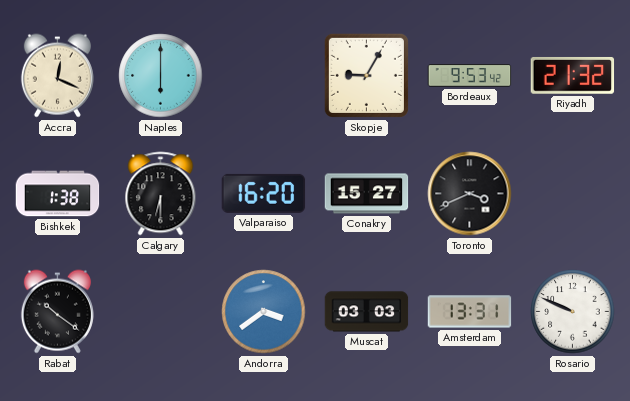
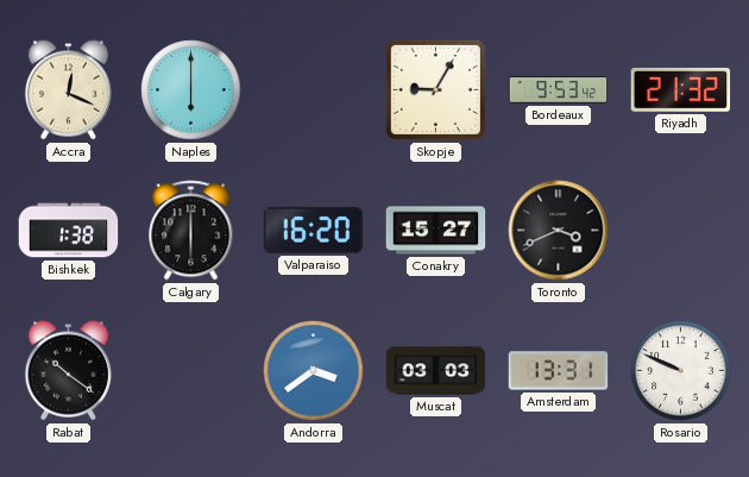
Calgary: 6:30 -> 6:00
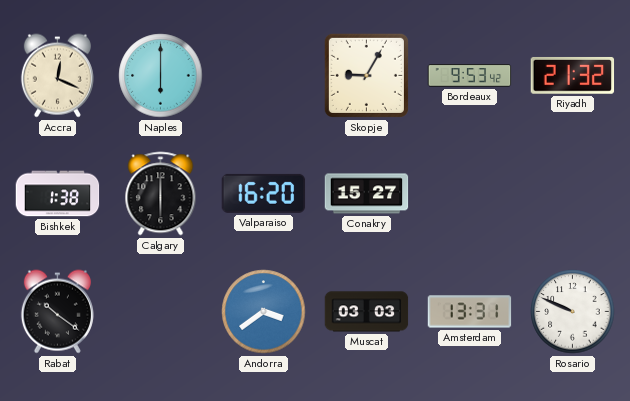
Toronto: 3:41 -> none
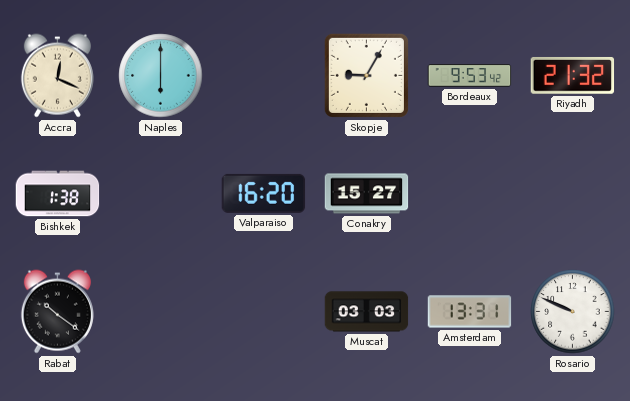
Calgary: 6:00 -> none
Andorra: 3:39 -> none
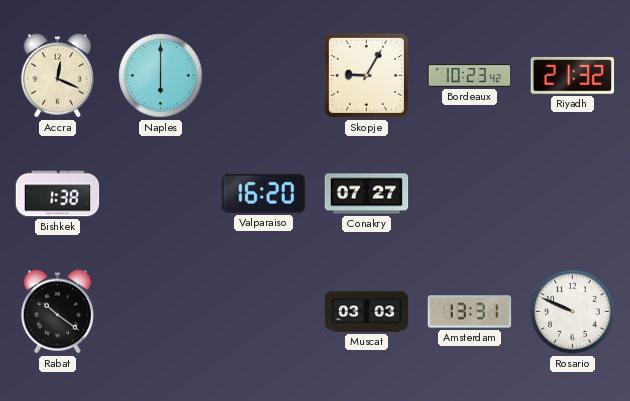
Bordeaux: 9:53 -> 10:23
Conakry: 15:27 -> 07:27
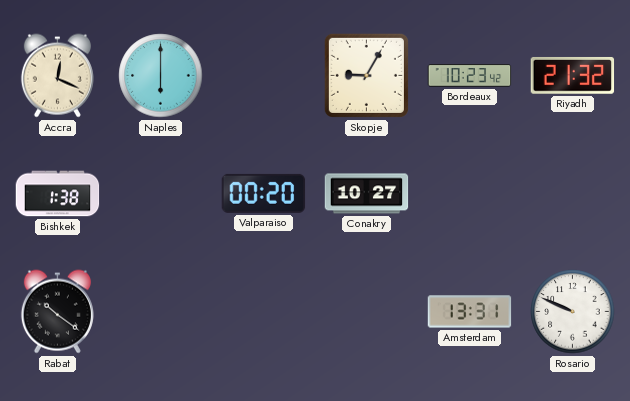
Valparaiso: 16:20 -> 00:20
Conakry: 07:27 -> 10:27
Muscat: 03:03 -> none
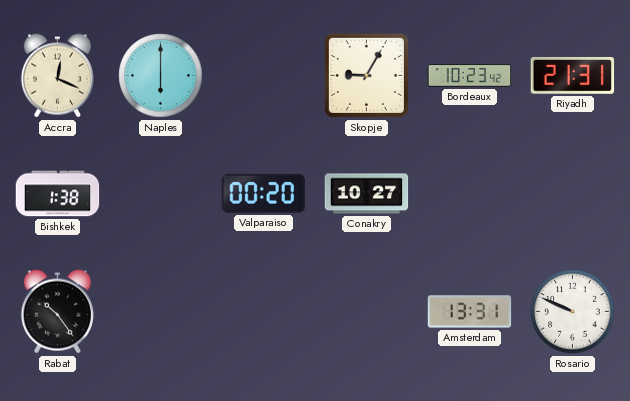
Riyadh: 21:32 -> 21:31
Rabat: 10:21 -> 10:24
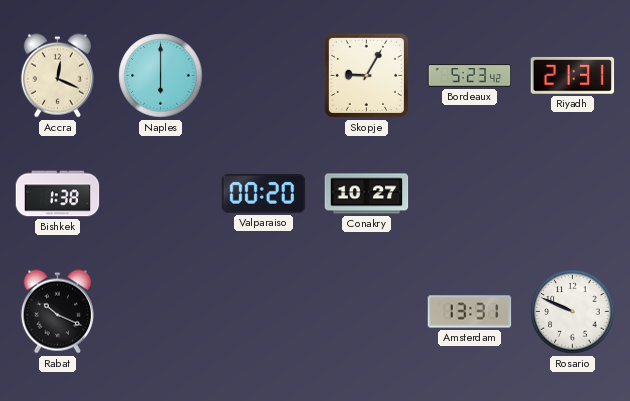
Bordeaux: 10:23 -> 5:23
Rabat: 10:24 -> 10:19
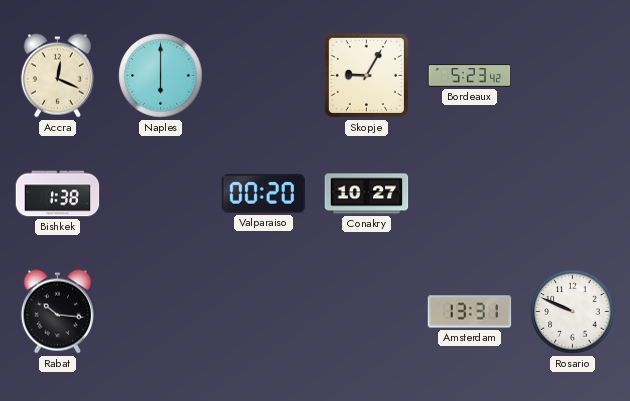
Riyadh: 21:31 -> none
Rabat: 10:19 -> 10:16
